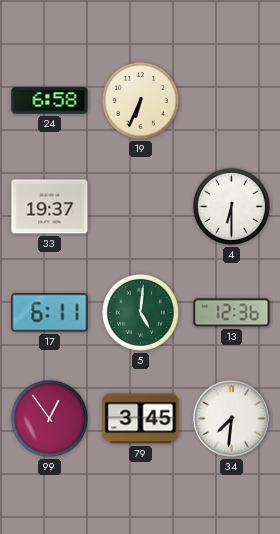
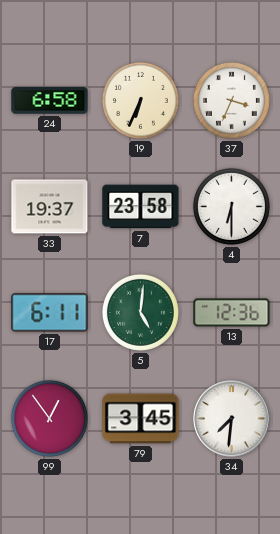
37: none -> 3:34
7: none -> 23:58
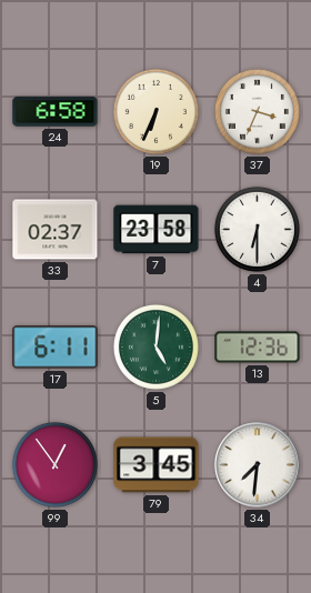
33: 19:37 -> 02:37
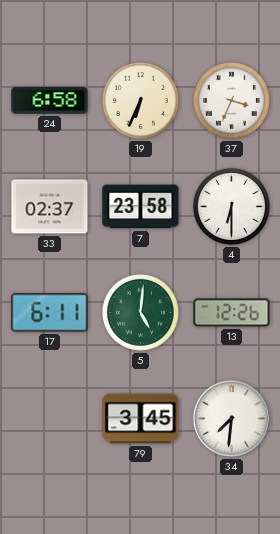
13: 12:36 -> 12:26
99: 12:54 -> none
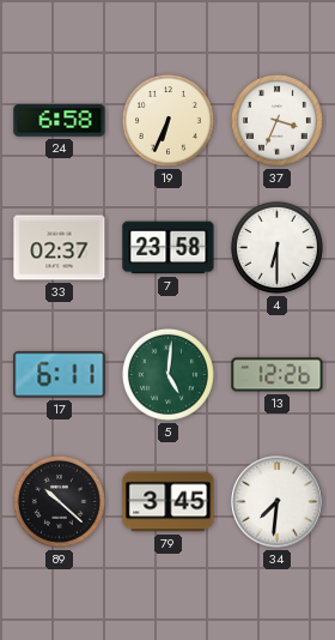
89: none -> 10:22
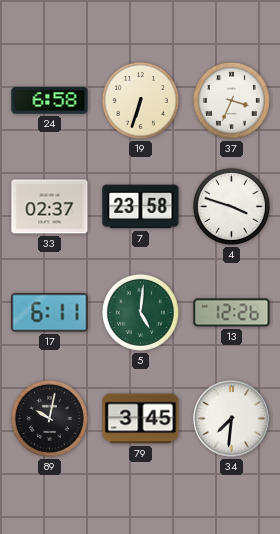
19: 6:34 -> 6:33
4: 6:30 -> 3:48
89: 10:22 -> 10:02
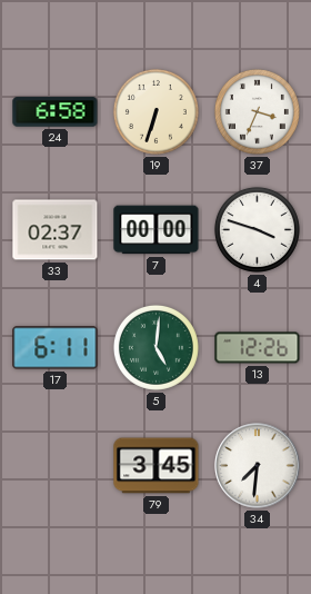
7: 23:58 -> 00:00
89: 10:02 -> none
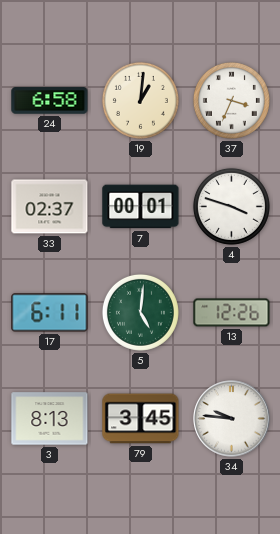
19: 6:33 -> 1:01
7: 00:00 -> 00:01
3: none -> 8:13
34: 7:31 -> 9:46
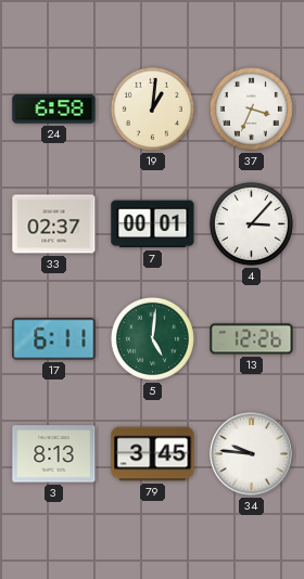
4: 3:48 -> 3:07
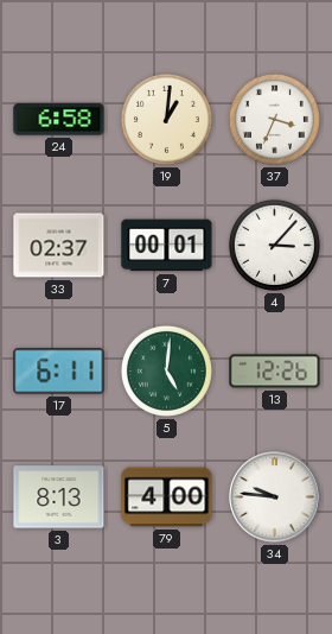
79: 3:45 -> 4:00
